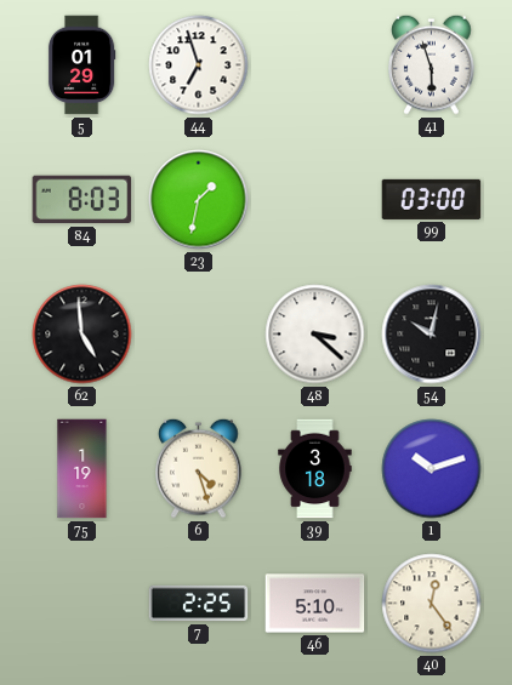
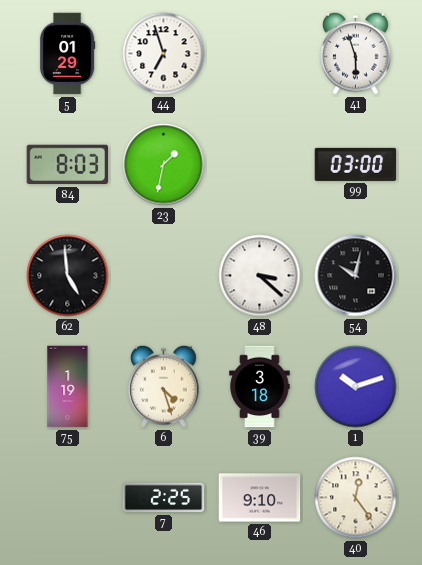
46: 5:10 -> 9:10
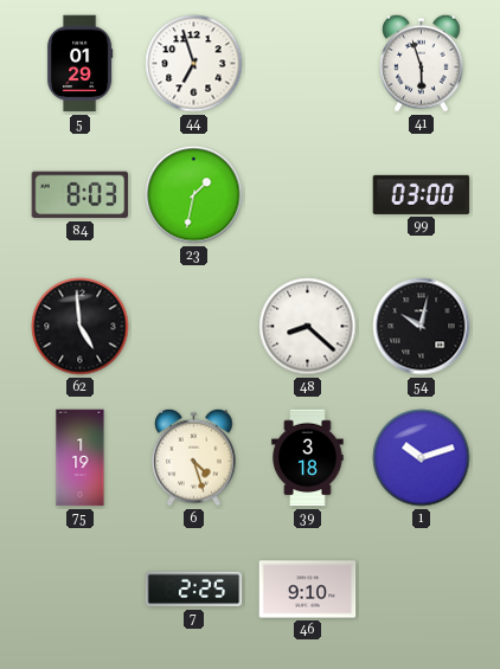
48: 3:22 -> 8:22
40: 12:24 -> none
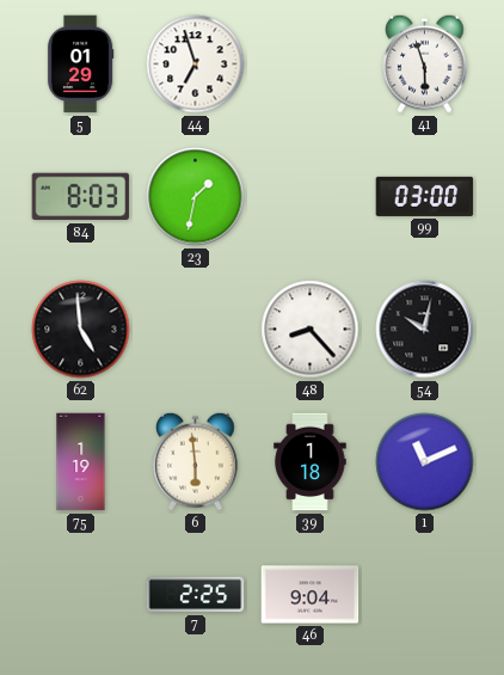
48: 8:22 -> 8:23
6: 4:27 -> 5:59
39: 3:18 -> 1:18
1: 10:12 -> 11:11
46: 9:10 -> 9:04
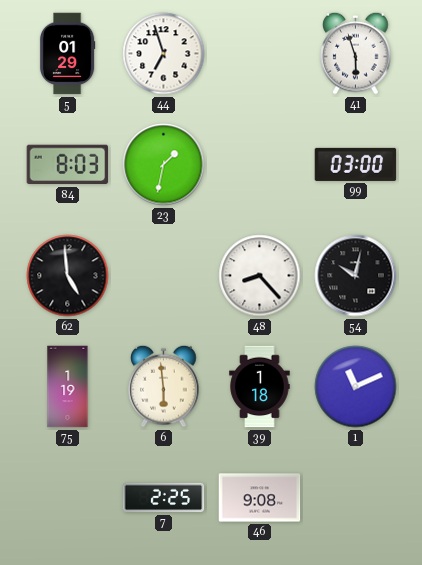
46: 9:04 -> 9:08
